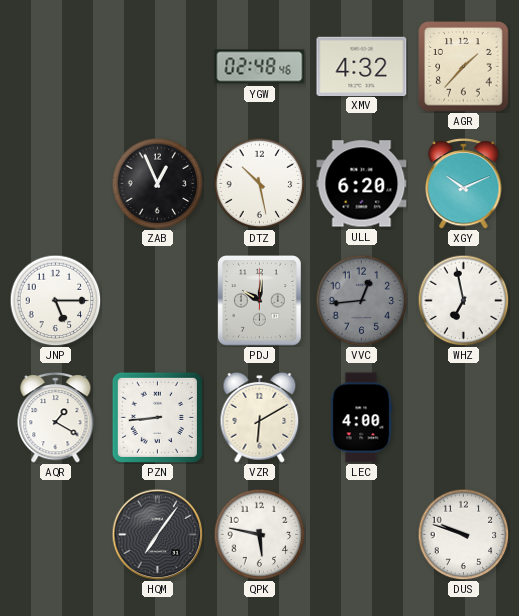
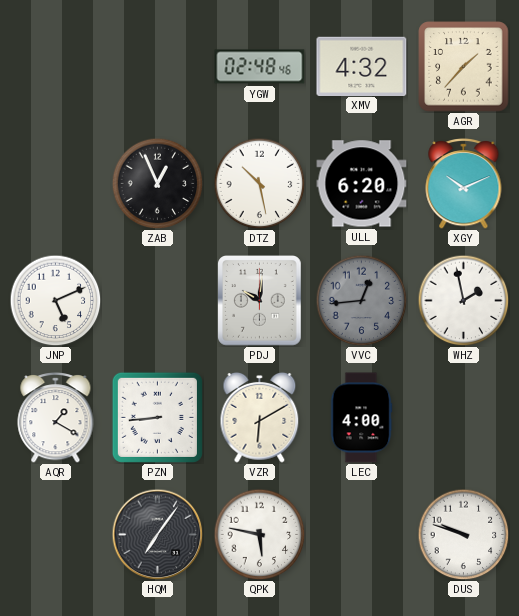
JNP: 5:15 -> 5:11
WHZ: 6:58 -> 1:58
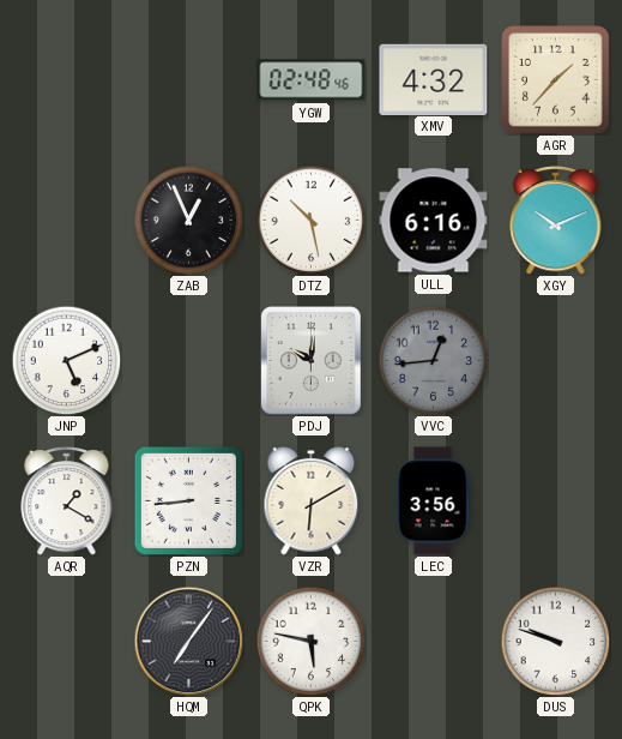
ULL: 6:20 -> 6:16
WHZ: 1:58 -> none
LEC: 4:00 -> 3:56
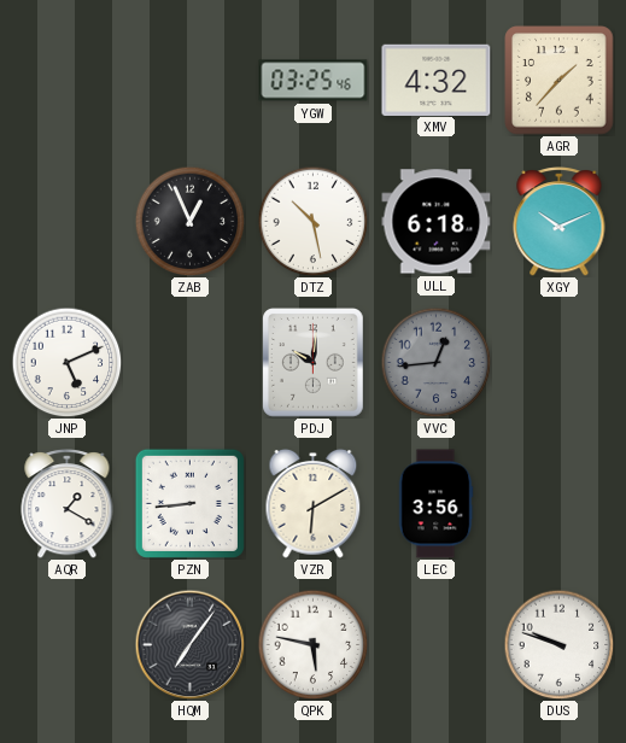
YGW: 02:48 -> 03:25
ULL: 6:16 -> 6:18
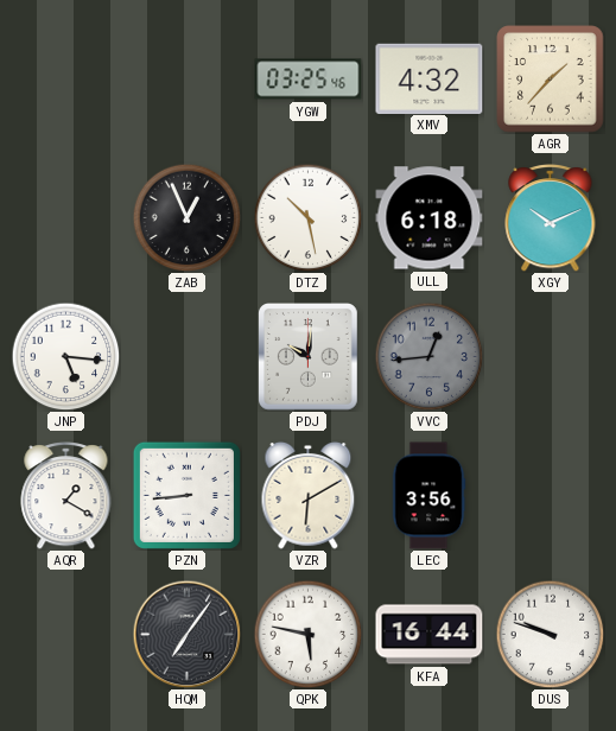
JNP: 5:11 -> 5:16
KFA: none -> 16:44
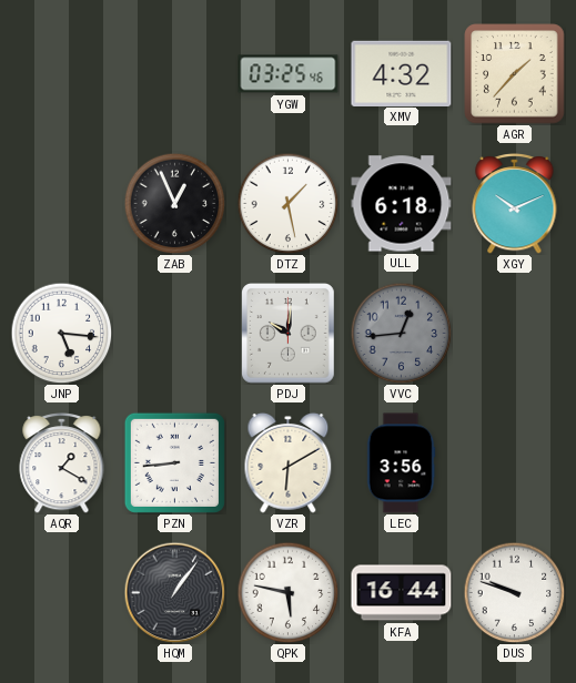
DTZ: 10:28 -> 1:28
HQM: 7:06 -> 1:06
